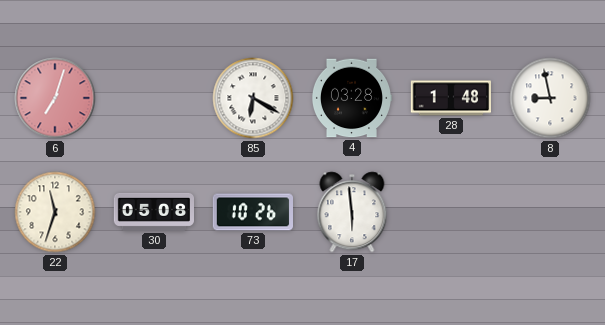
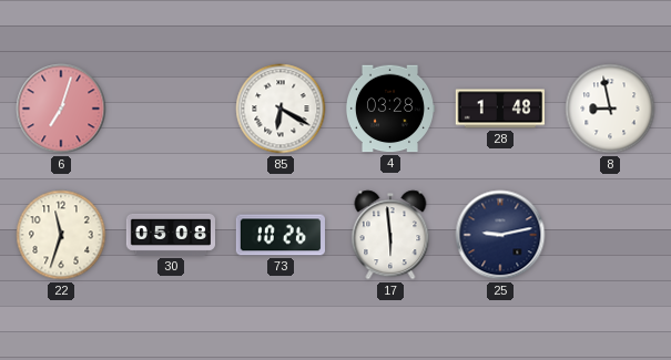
25: none -> 9:13
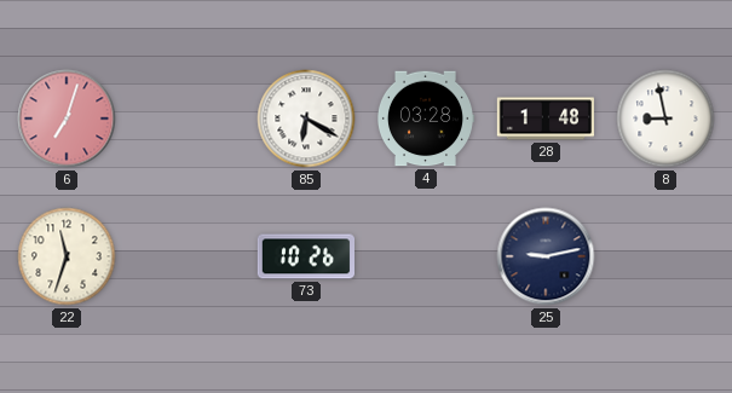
30: 05:08 -> none
17: 5:59 -> none
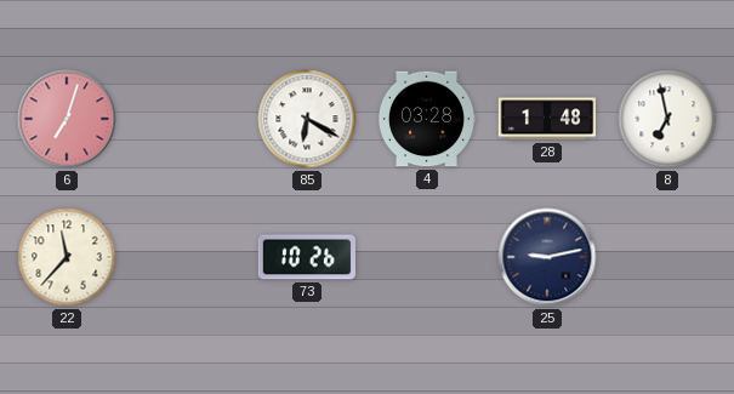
8: 8:58 -> 6:58
22: 11:33 -> 11:37
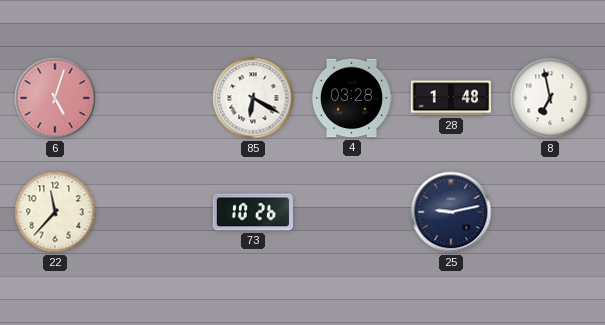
6: 7:03 -> 5:03
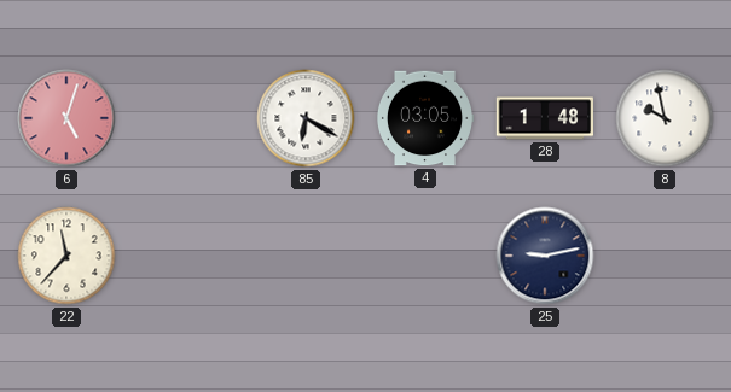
4: 03:28 -> 03:05
8: 6:58 -> 9:58
73: 10:26 -> none
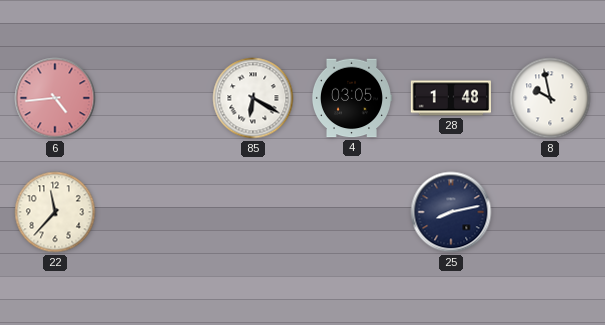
6: 5:03 -> 4:44
25: 9:13 -> 8:13
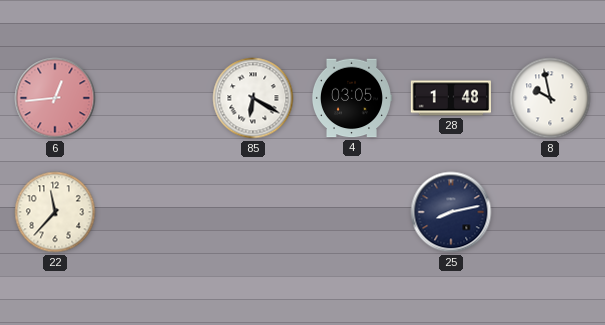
6: 4:44 -> 12:44
